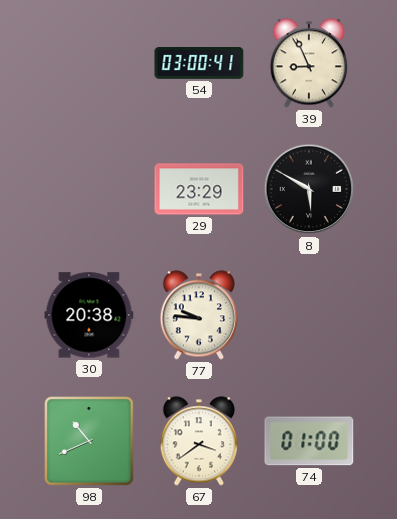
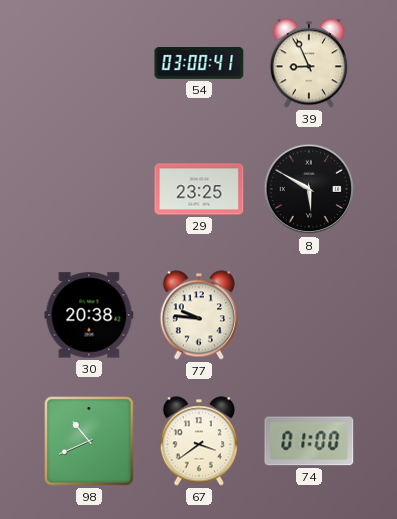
29: 23:29 -> 23:25
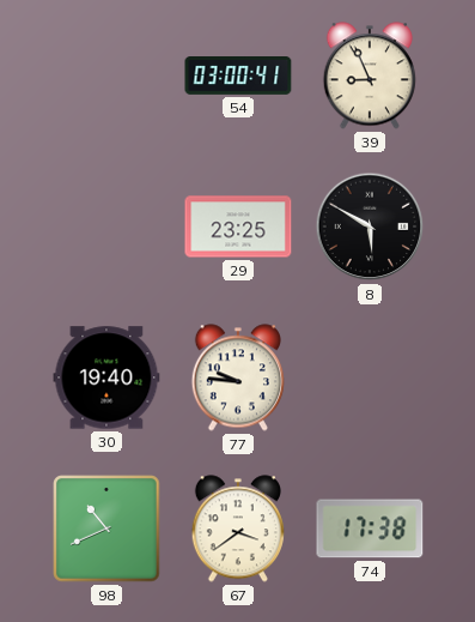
30: 20:38 -> 19:40
74: 01:00 -> 17:38
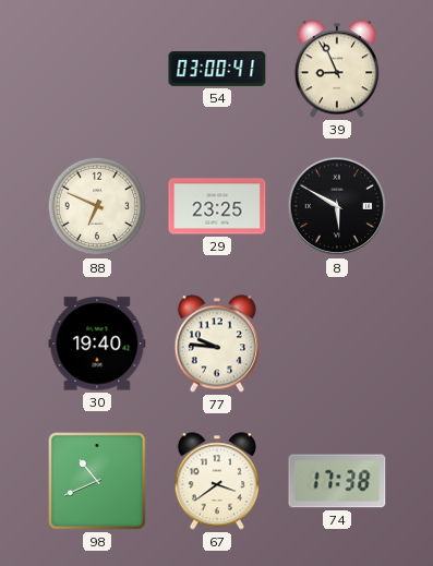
88: none -> 6:49
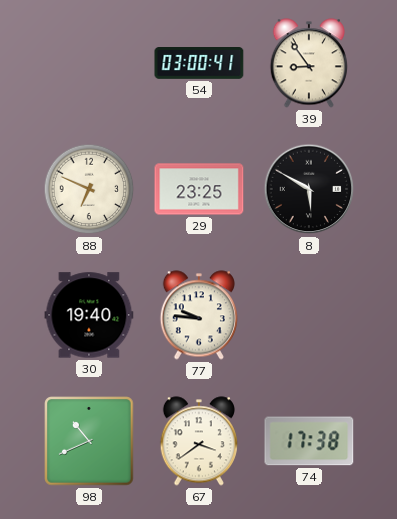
39: 8:56 -> 8:54
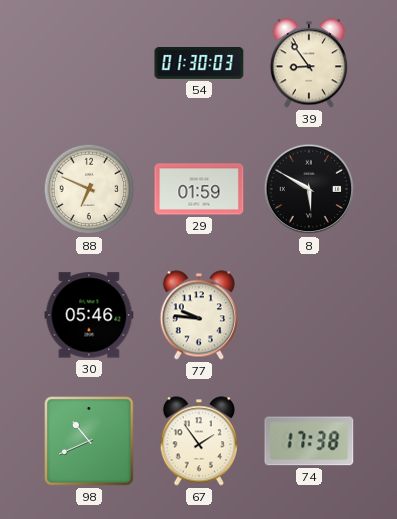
54: 03:00 -> 01:30
29: 23:25 -> 01:59
30: 19:40 -> 05:46
67: 3:39 -> 1:54
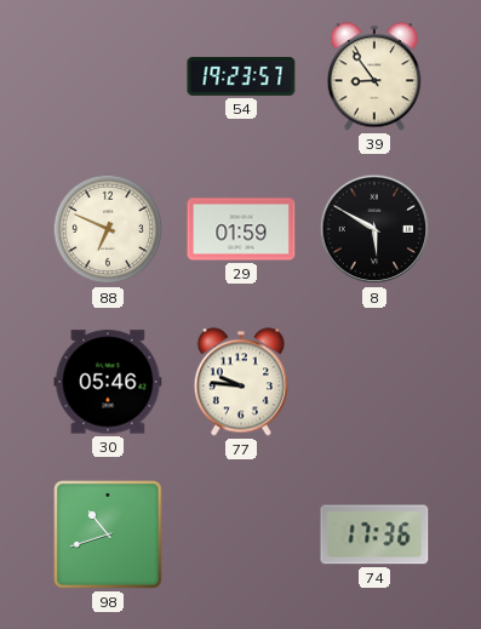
54: 01:30 -> 19:23
98: 10:41 -> 10:42
67: 1:54 -> none
74: 17:38 -> 17:36
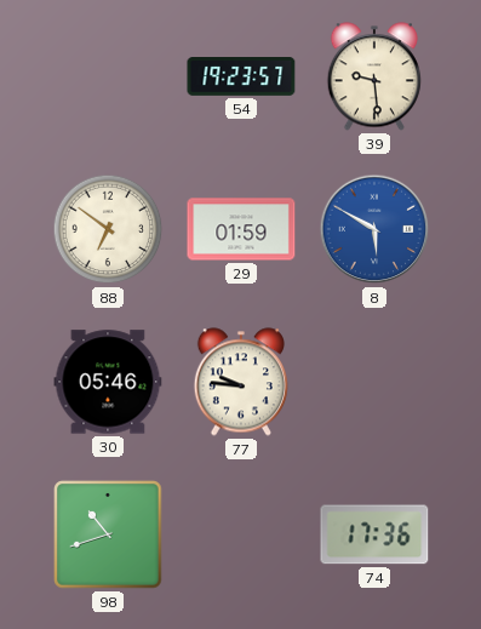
39: 8:54 -> 9:29
88: 6:49 -> 6:51
8 dial: black -> blue
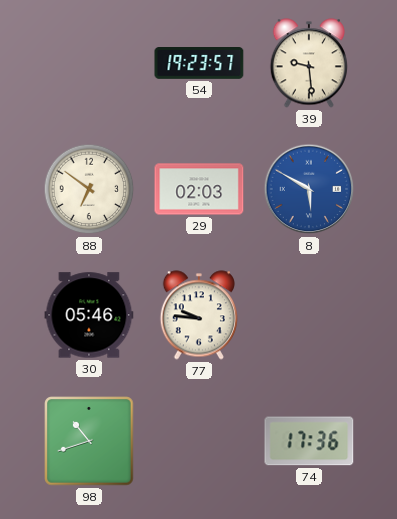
29: 01:59 -> 02:03
